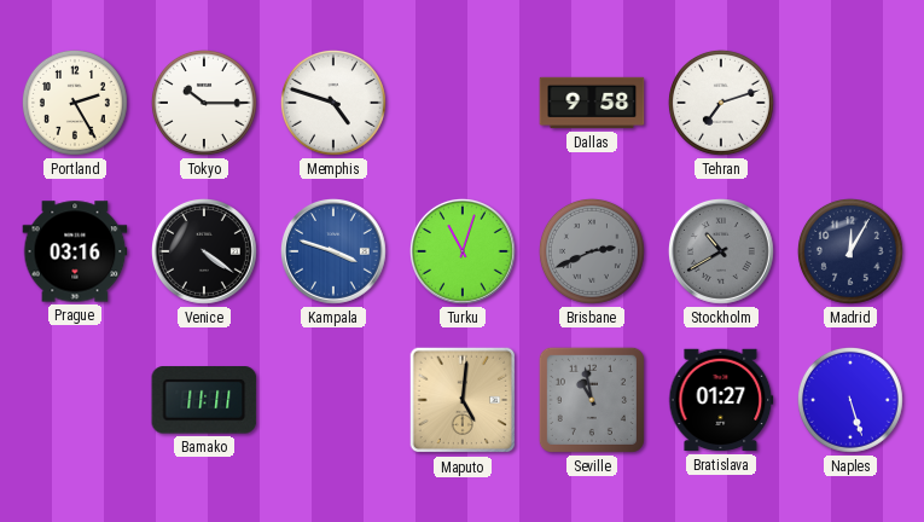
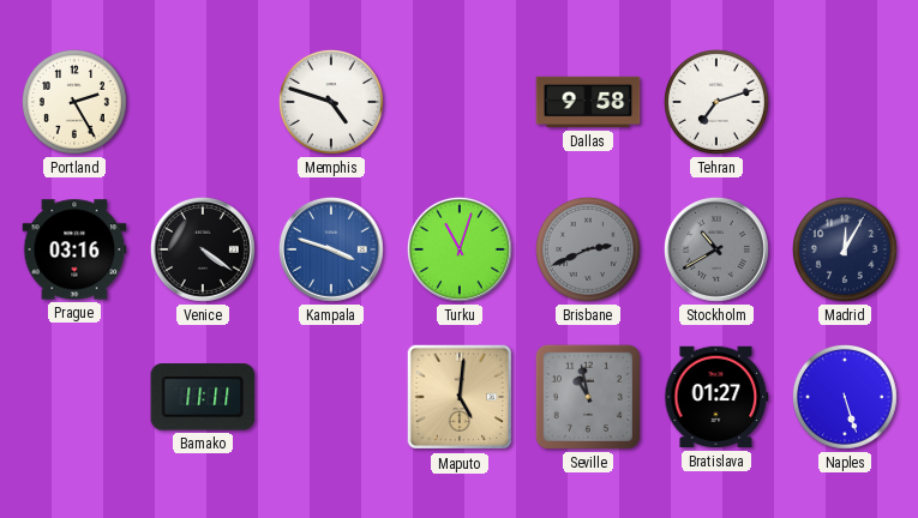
Tokyo: 10:15 -> none
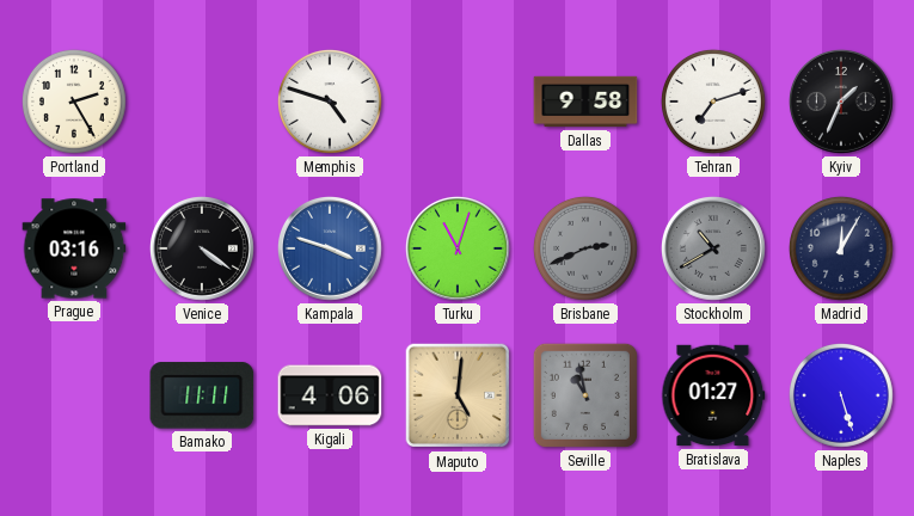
Kyiv: none -> 1:34
Kigali: none -> 4:06
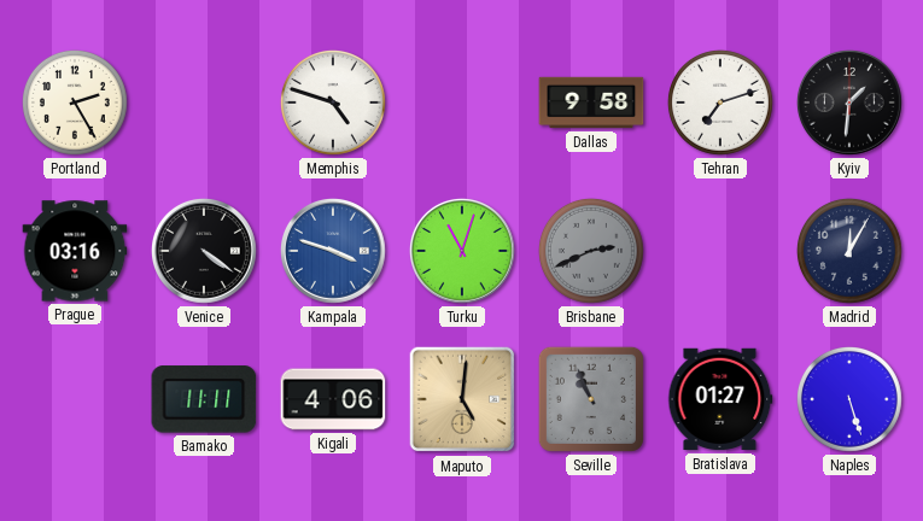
Kyiv: 1:34 -> 1:31
Stockholm: 10:40 -> none
Seville: 10:58 -> 10:56
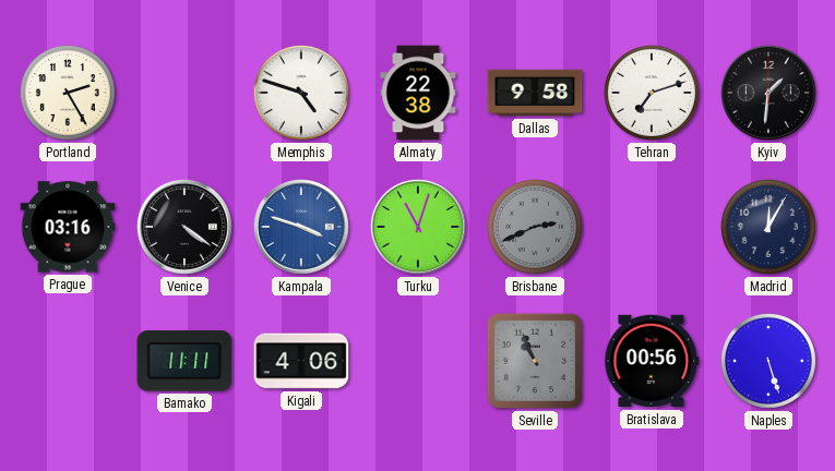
Almaty: none -> 22:38
Maputo: 5:01 -> none
Bratislava: 01:27 -> 00:56
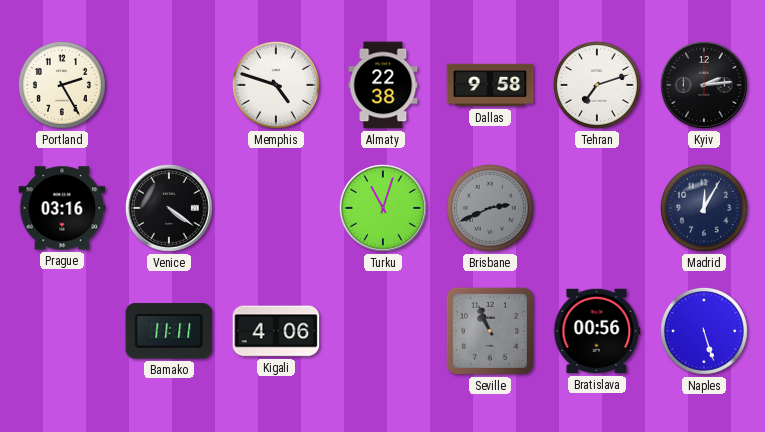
Kyiv: 1:31 -> 2:14
Kampala: 3:48 -> none
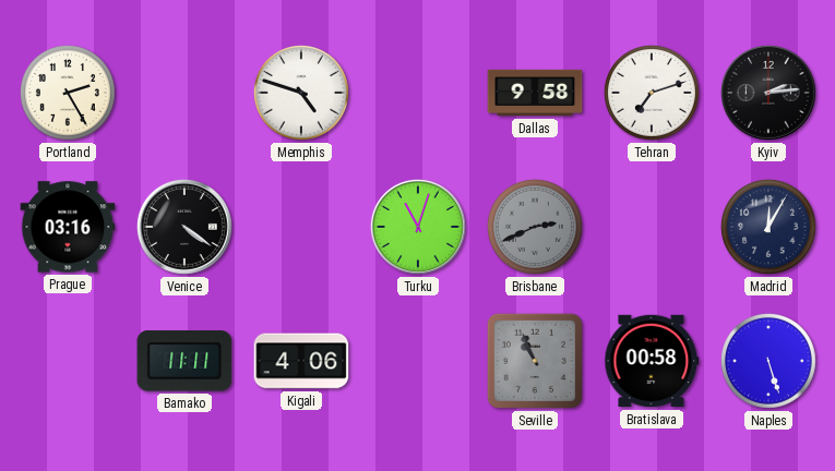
Almaty: 22:38 -> none
Bratislava: 00:56 -> 00:58
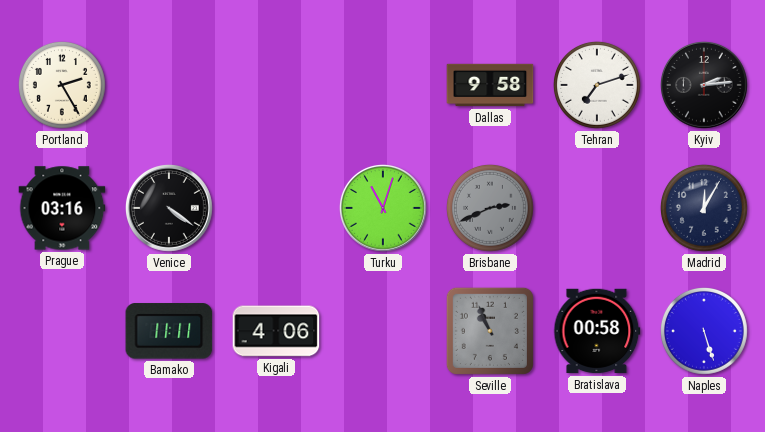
Memphis: 4:48 -> none
